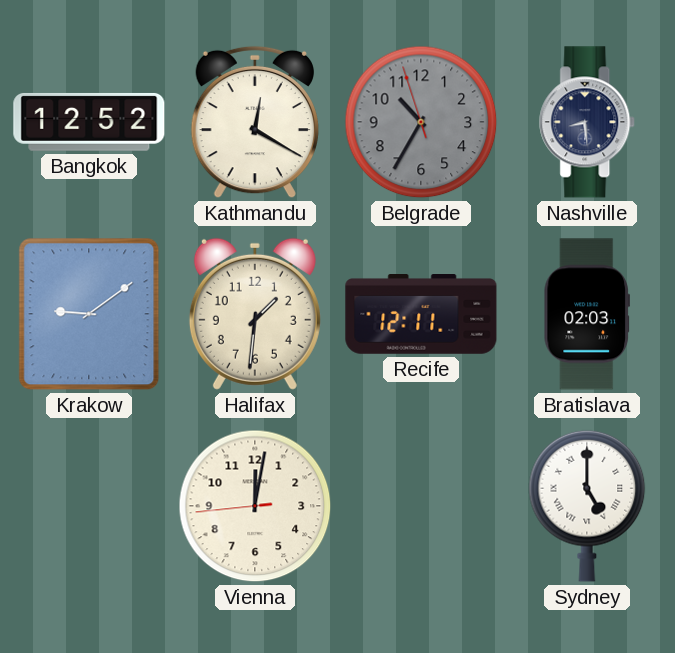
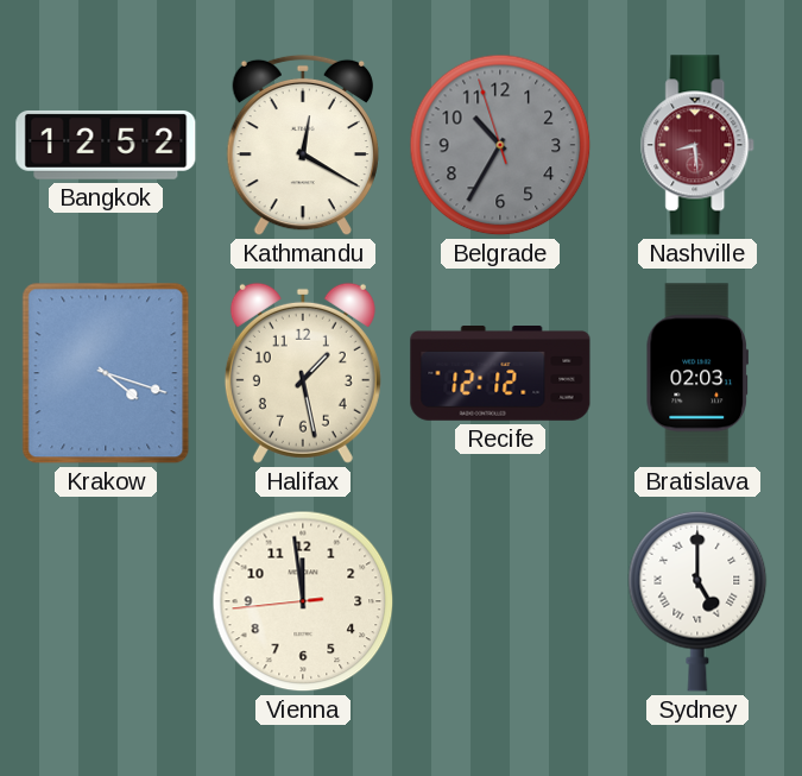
Nashville dial: navy -> burgundy
Krakow: 9:09 -> 4:18
Halifax: 1:31 -> 1:28
Recife: 12:11 -> 12:12
Vienna: 12:01 -> 11:58
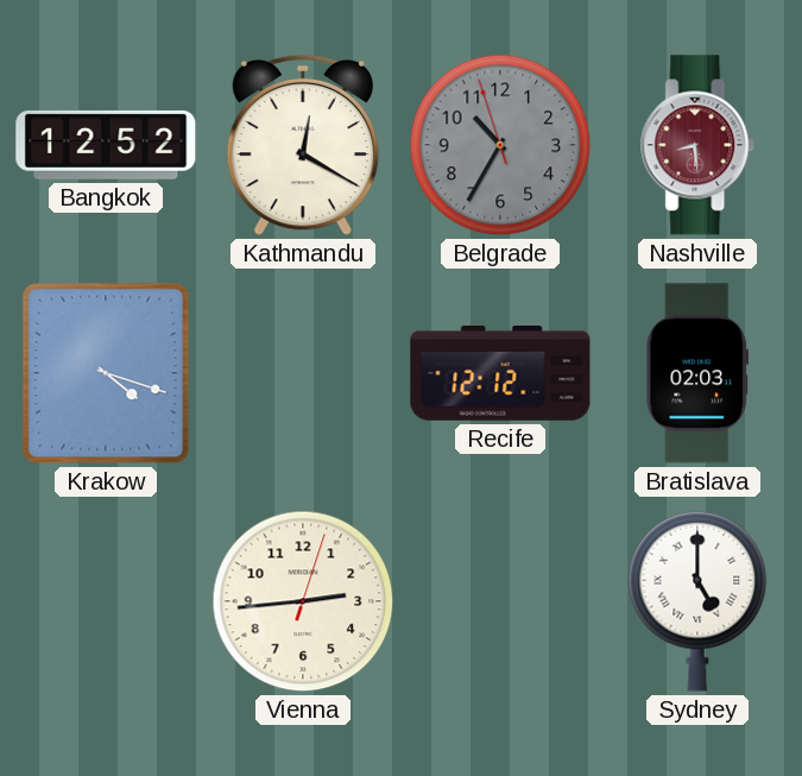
Halifax: 1:28 -> none
Vienna: 11:58 -> 2:44
